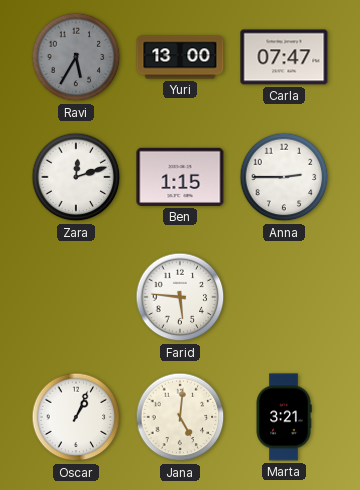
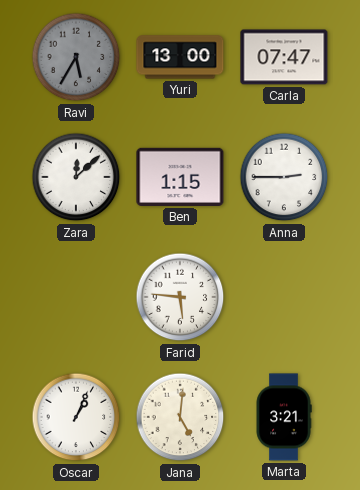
Zara: 12:12 -> 12:08
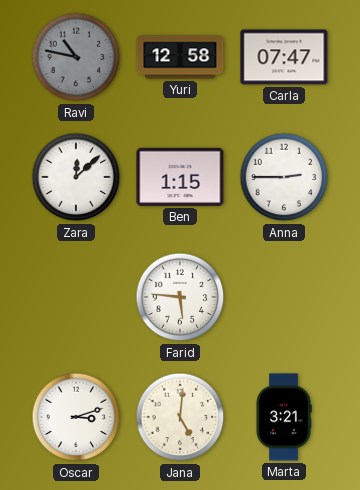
Ravi: 5:35 -> 10:47
Yuri: 13:00 -> 12:58
Oscar: 1:04 -> 3:12
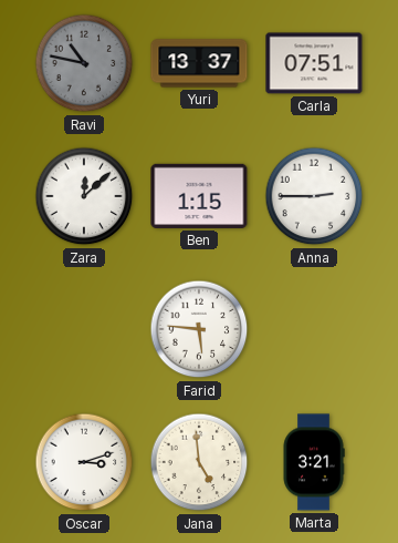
Yuri: 12:58 -> 13:37
Carla: 07:47 -> 07:51
Jana: 5:01 -> 4:59
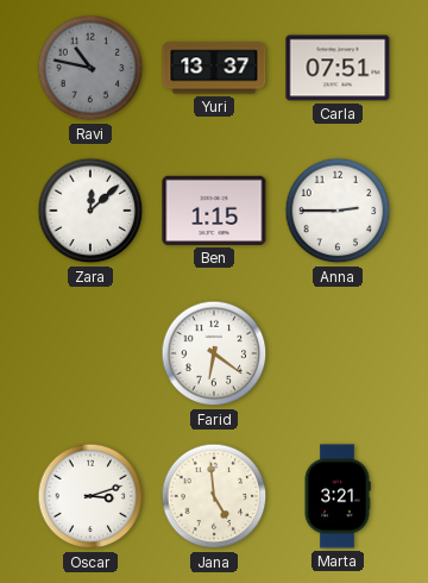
Farid: 5:46 -> 6:21
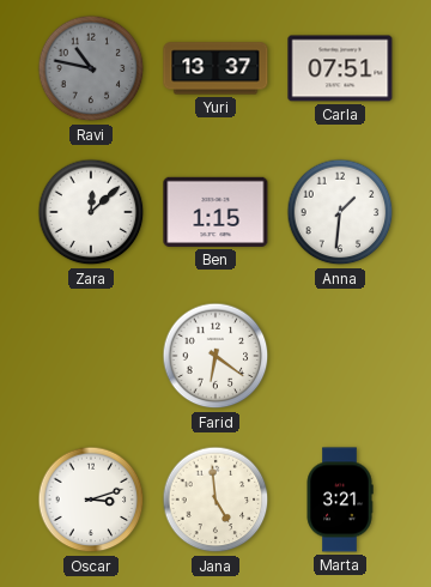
Anna: 2:45 -> 1:31
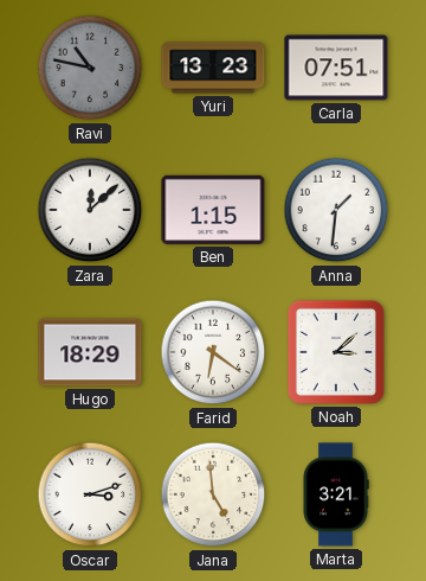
Yuri: 13:37 -> 13:23
Hugo: none -> 18:29
Noah: none -> 3:08
